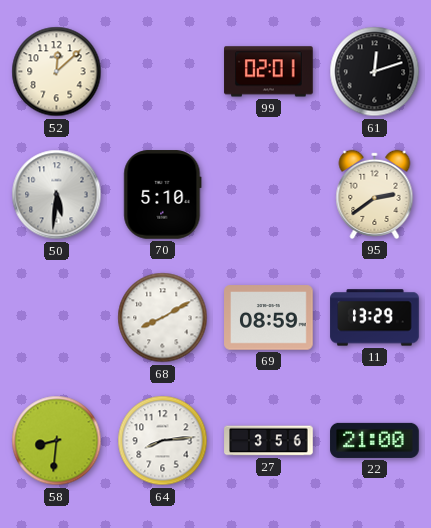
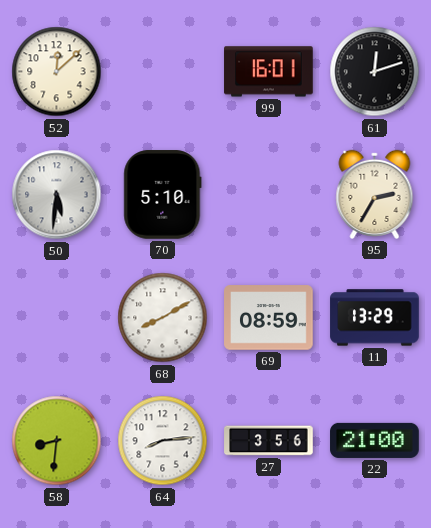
99: 02:01 -> 16:01
95: 2:39 -> 2:35
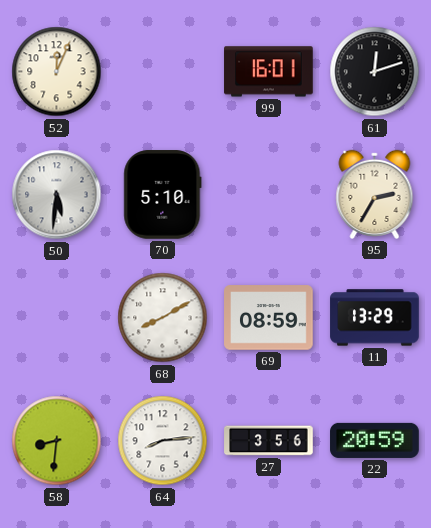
52: 12:08 -> 12:04
22: 21:00 -> 20:59
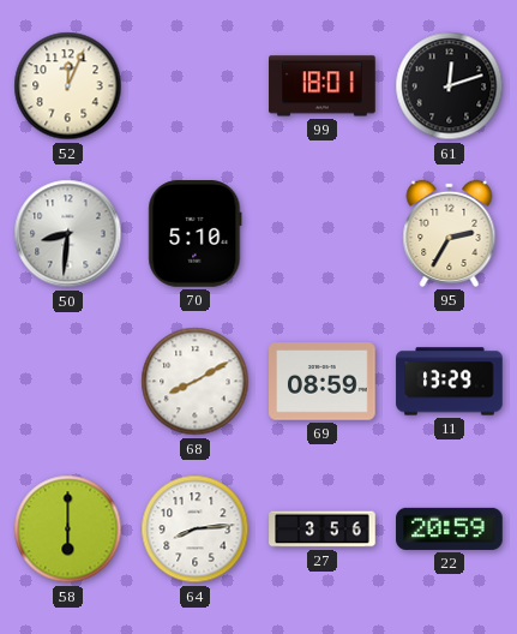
99: 16:01 -> 18:01
50: 5:31 -> 8:31
58: 8:31 -> 6:00
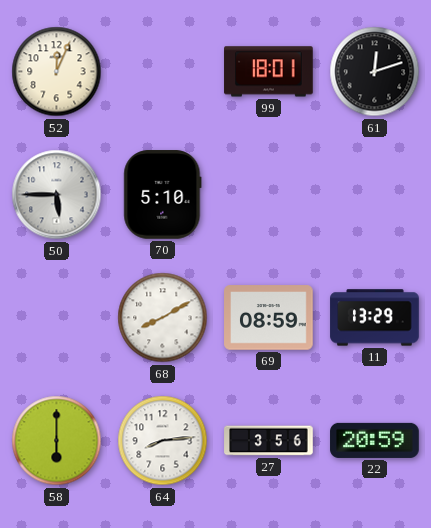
50: 8:31 -> 5:45
95: 2:35 -> none
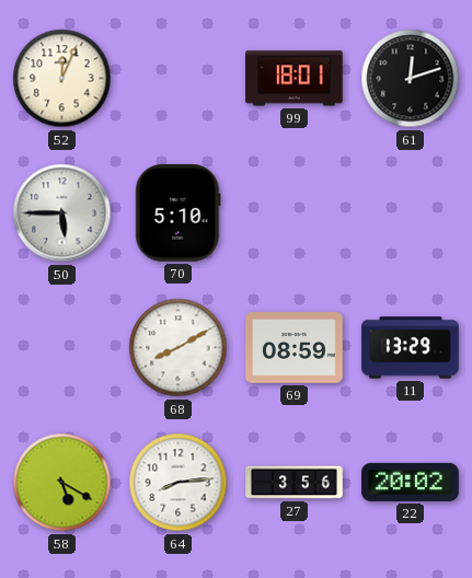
58: 6:00 -> 5:20
22: 20:59 -> 20:02
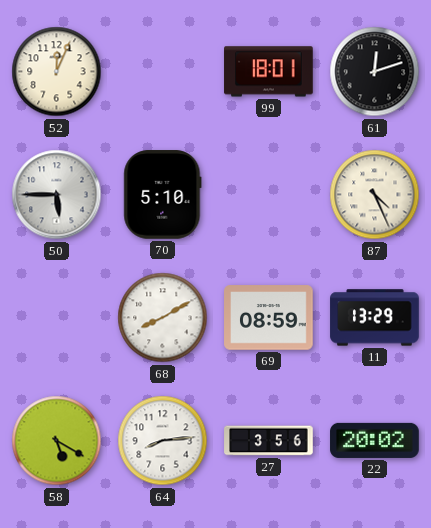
87: none -> 4:26
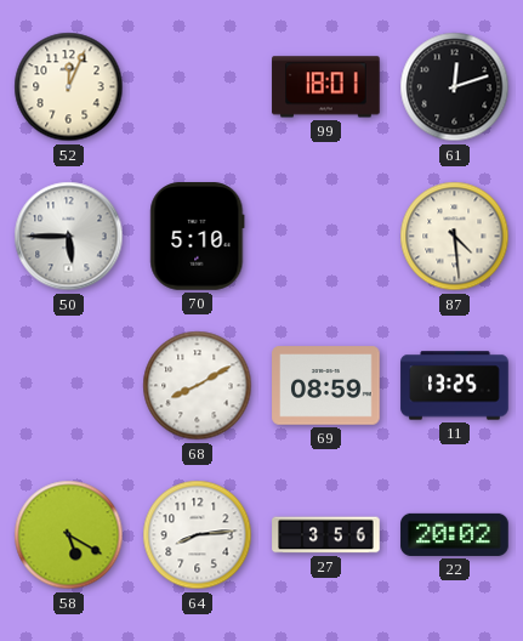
87: 4:26 -> 4:29
11: 13:29 -> 13:25
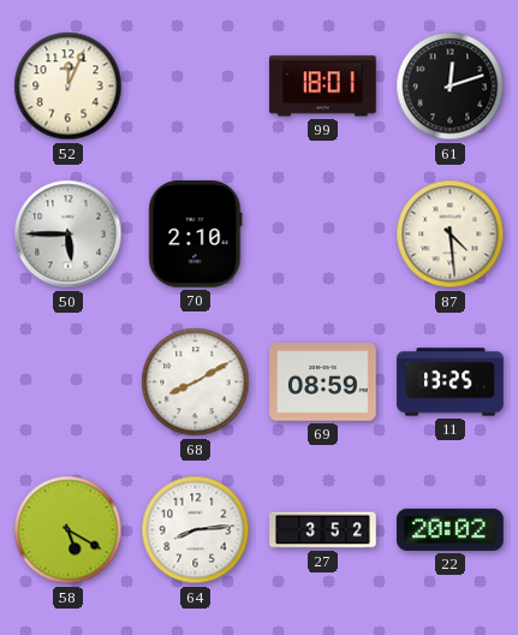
70: 5:10 -> 2:10
27: 3:56 -> 3:52
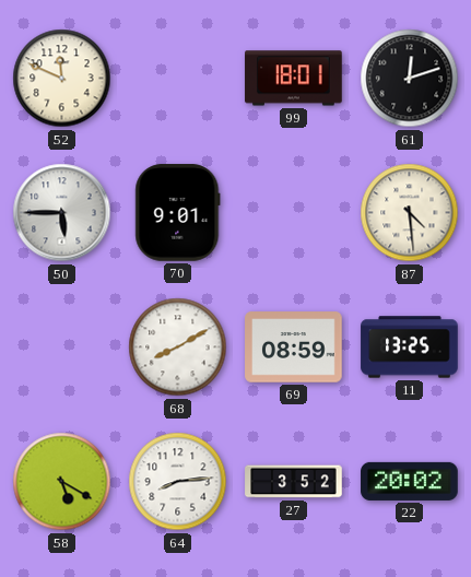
52: 12:04 -> 11:49
70: 2:10 -> 9:01
